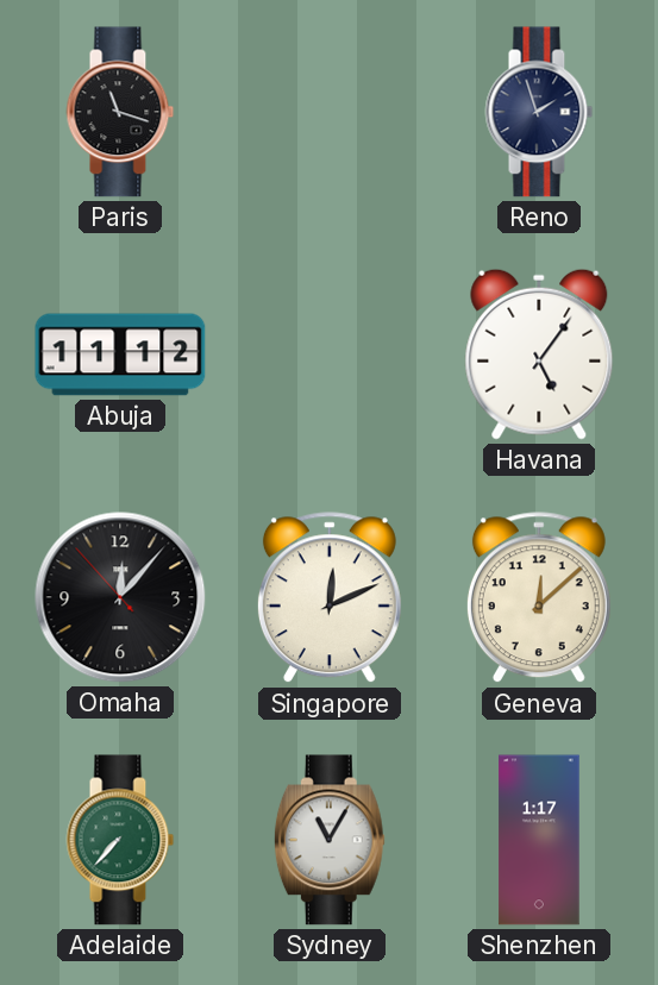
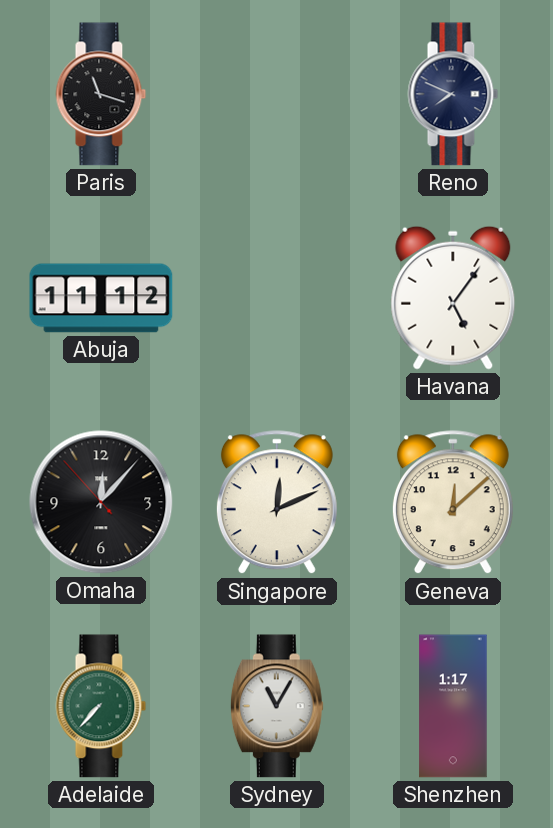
Reno: 1:57 -> 7:49
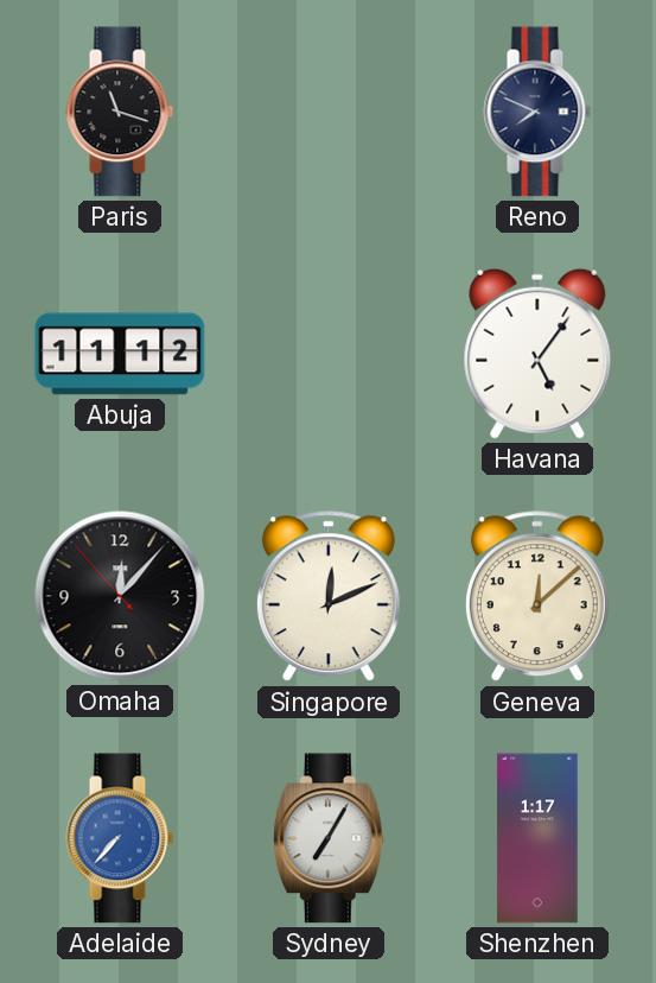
Adelaide dial: green -> blue
Sydney: 11:05 -> 7:05
